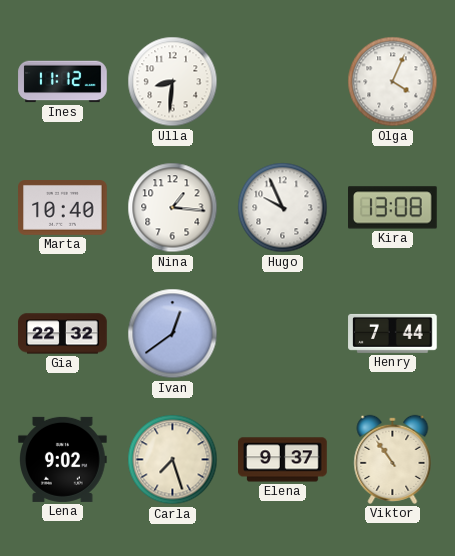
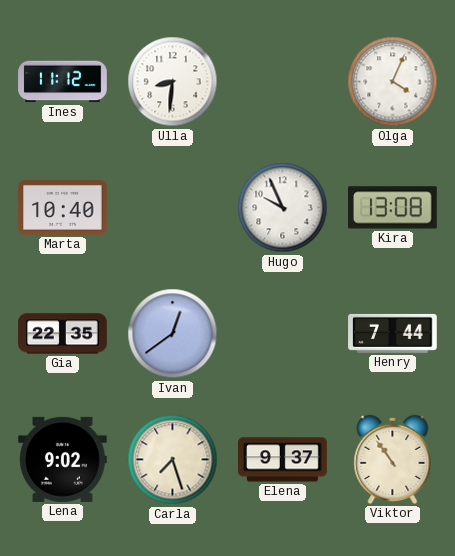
Nina: 1:16 -> none
Gia: 22:32 -> 22:35
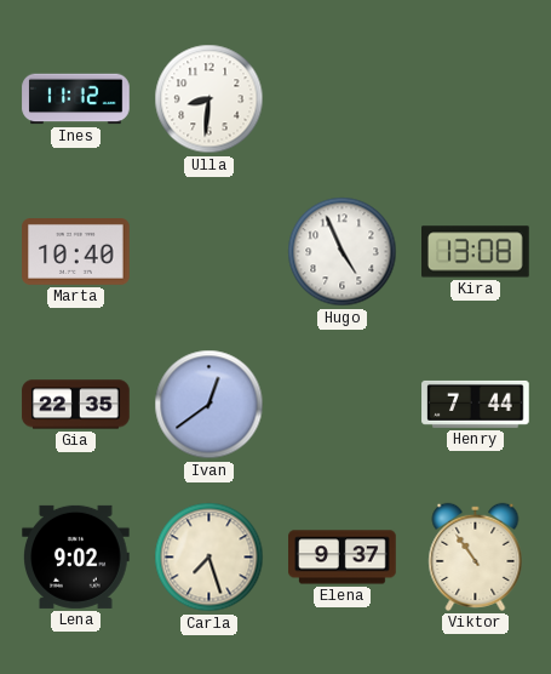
Olga: 4:04 -> none
Hugo: 9:56 -> 4:56
